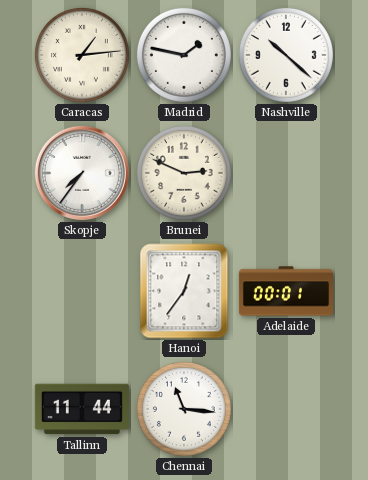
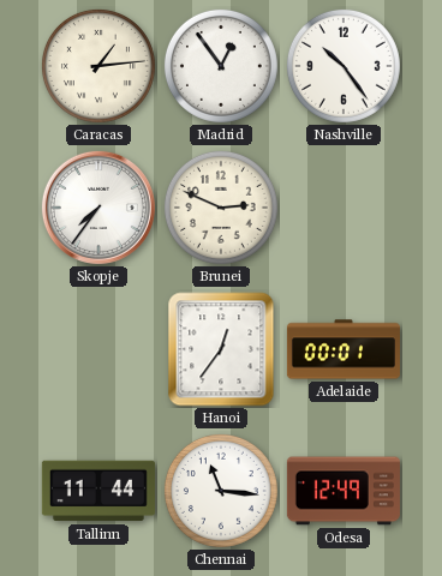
Madrid: 1:47 -> 12:54
Nashville: 10:22 -> 10:24
Odesa: none -> 12:49
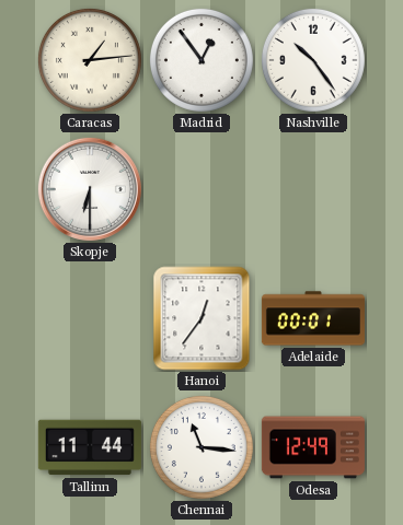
Skopje: 7:36 -> 6:30
Brunei: 2:49 -> none
